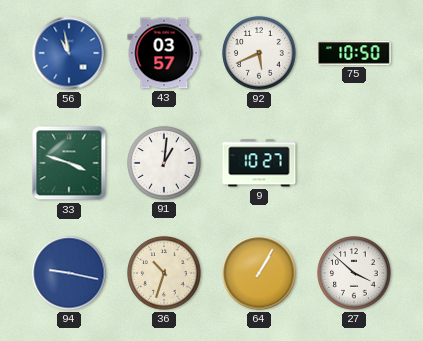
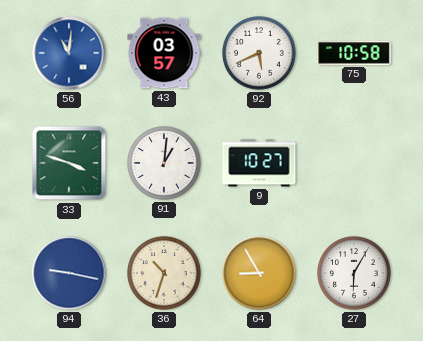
56: 10:58 -> 11:01
75: 10:50 -> 10:58
64: 1:05 -> 8:55
27: 3:52 -> 6:05
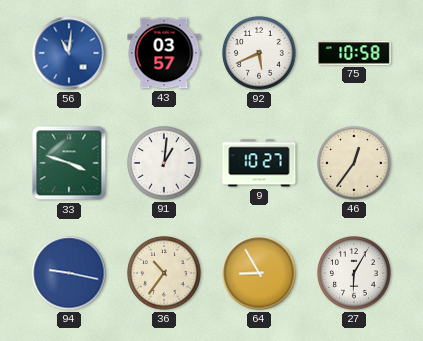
46: none -> 12:36
36: 10:33 -> 10:36
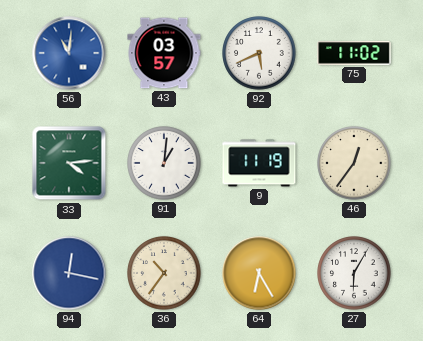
75: 10:58 -> 11:02
33: 3:48 -> 4:14
9: 10:27 -> 11:19
94: 9:17 -> 12:17
64: 8:55 -> 6:25
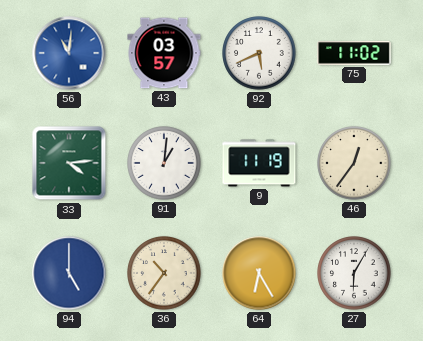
94: 12:17 -> 5:00
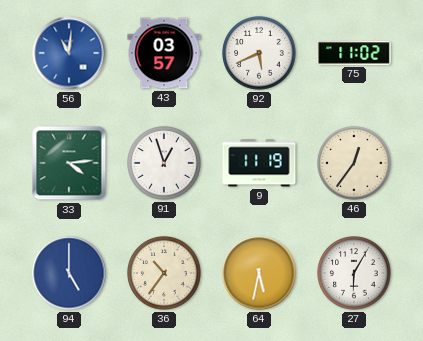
91: 1:01 -> 12:57
64: 6:25 -> 5:32
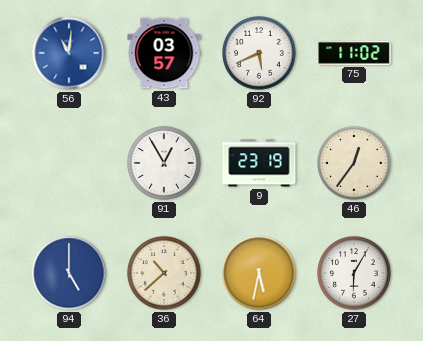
33: 4:14 -> none
91: 12:57 -> 12:55
9: 11:19 -> 23:19
36: 10:36 -> 10:38
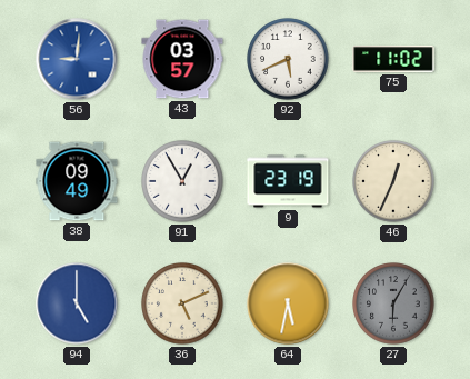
56: 11:01 -> 9:01
38: none -> 09:49
46: 12:36 -> 12:34
36: 10:38 -> 5:11
27 dial: white -> grey
